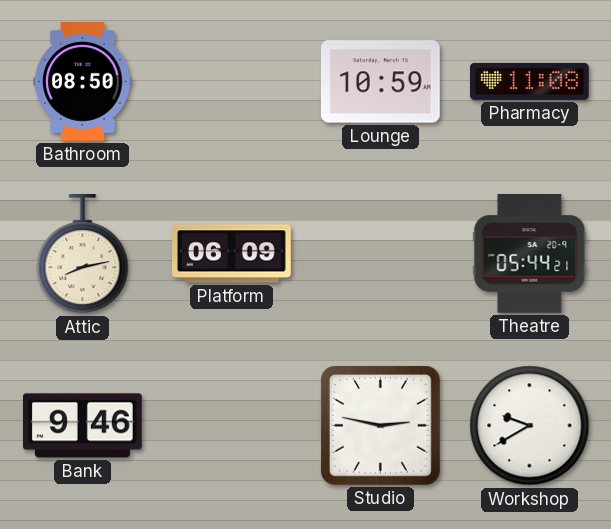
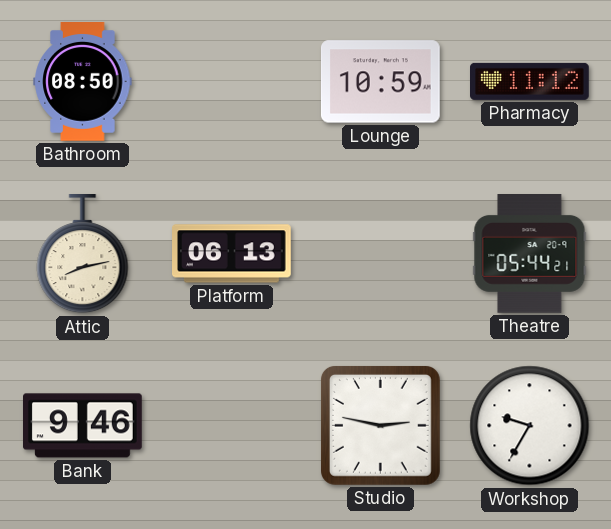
Pharmacy: 11:08 -> 11:12
Platform: 06:09 -> 06:13
Workshop: 9:40 -> 9:35
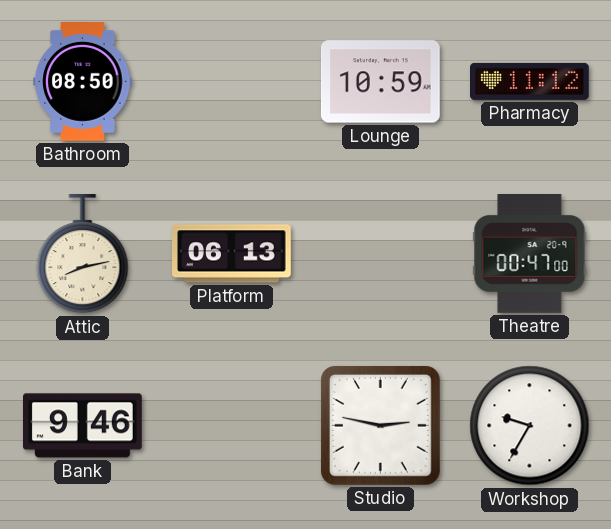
Theatre: 05:44 -> 00:47
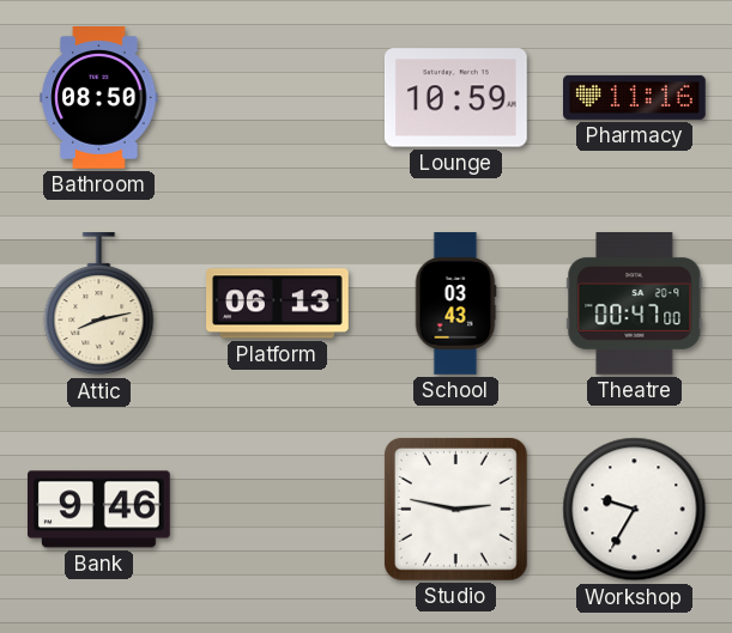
Pharmacy: 11:12 -> 11:16
School: none -> 03:43
